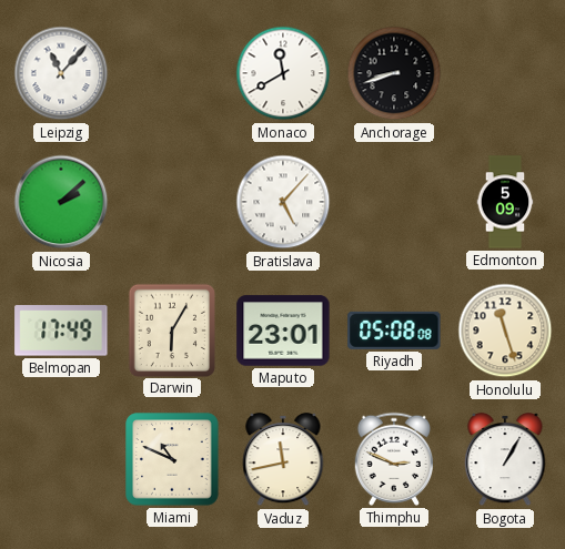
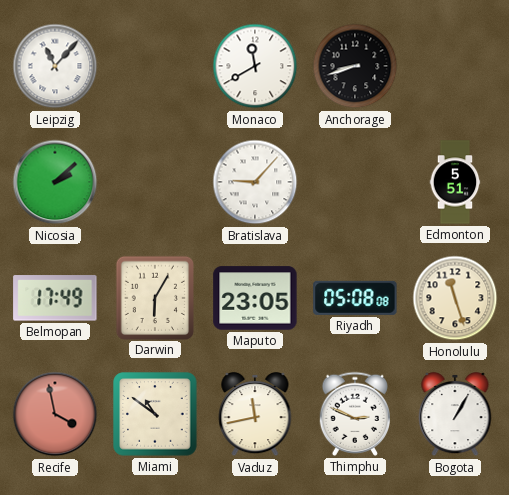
Bratislava: 5:07 -> 9:07
Edmonton: 5:09 -> 5:51
Maputo: 23:01 -> 23:05
Recife: none -> 3:58
Miami: 10:49 -> 10:51
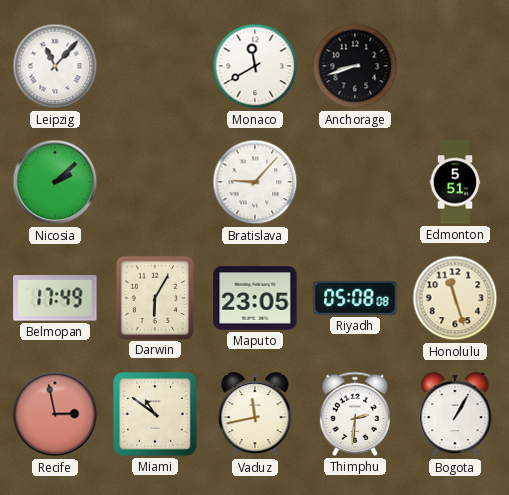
Recife: 3:58 -> 2:58
Thimphu: 2:49 -> 2:31
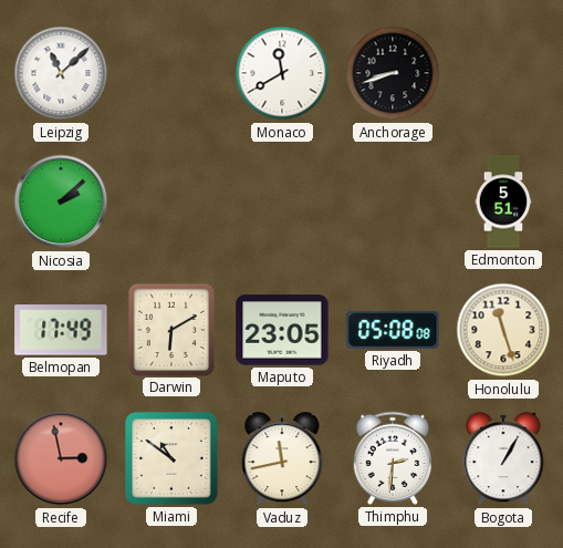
Leipzig: 11:07 -> 11:08
Bratislava: 9:07 -> none
Darwin: 6:05 -> 6:10
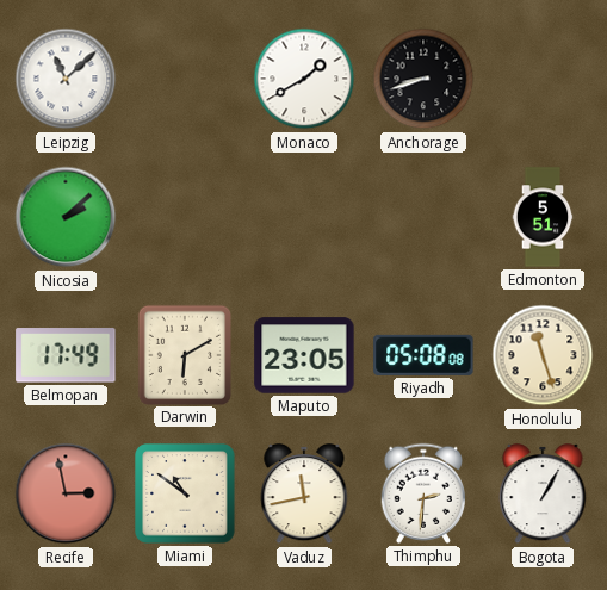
Monaco: 11:40 -> 1:40
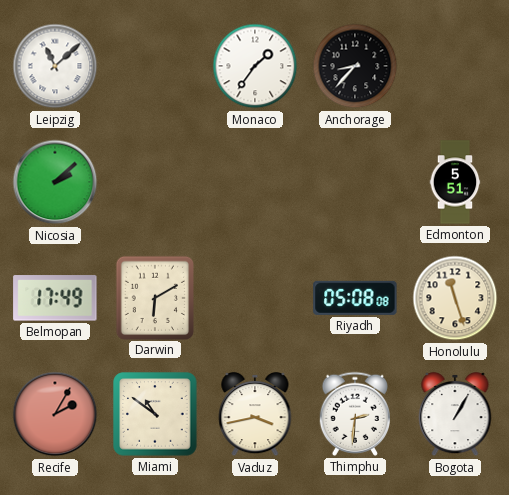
Monaco: 1:40 -> 1:36
Anchorage: 8:42 -> 8:37
Maputo: 23:05 -> none
Recife: 2:58 -> 2:05
Vaduz: 11:43 -> 3:43
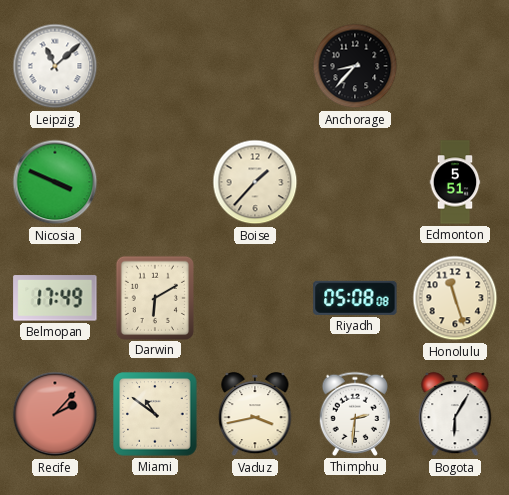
Monaco: 1:36 -> none
Nicosia: 2:08 -> 3:49
Boise: none -> 1:37
Recife: 2:05 -> 2:07
Bogota: 1:05 -> 6:05
